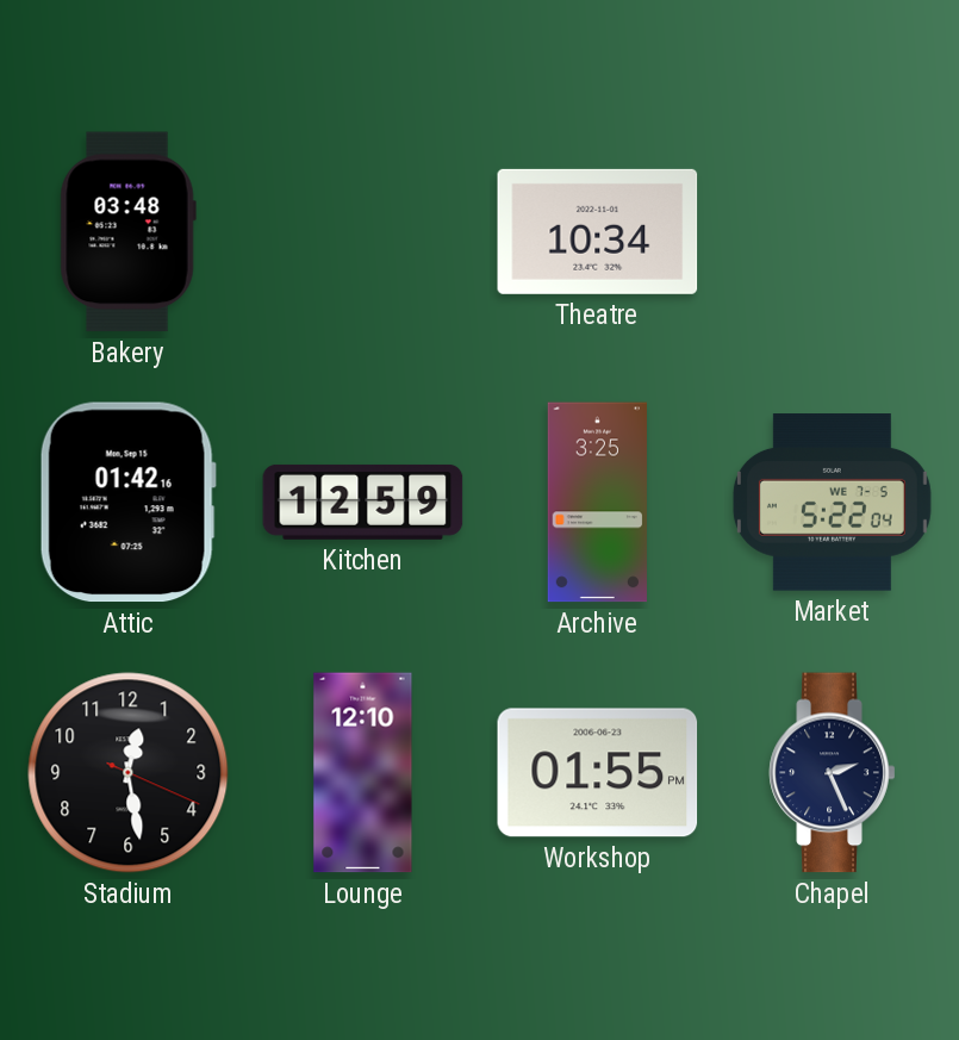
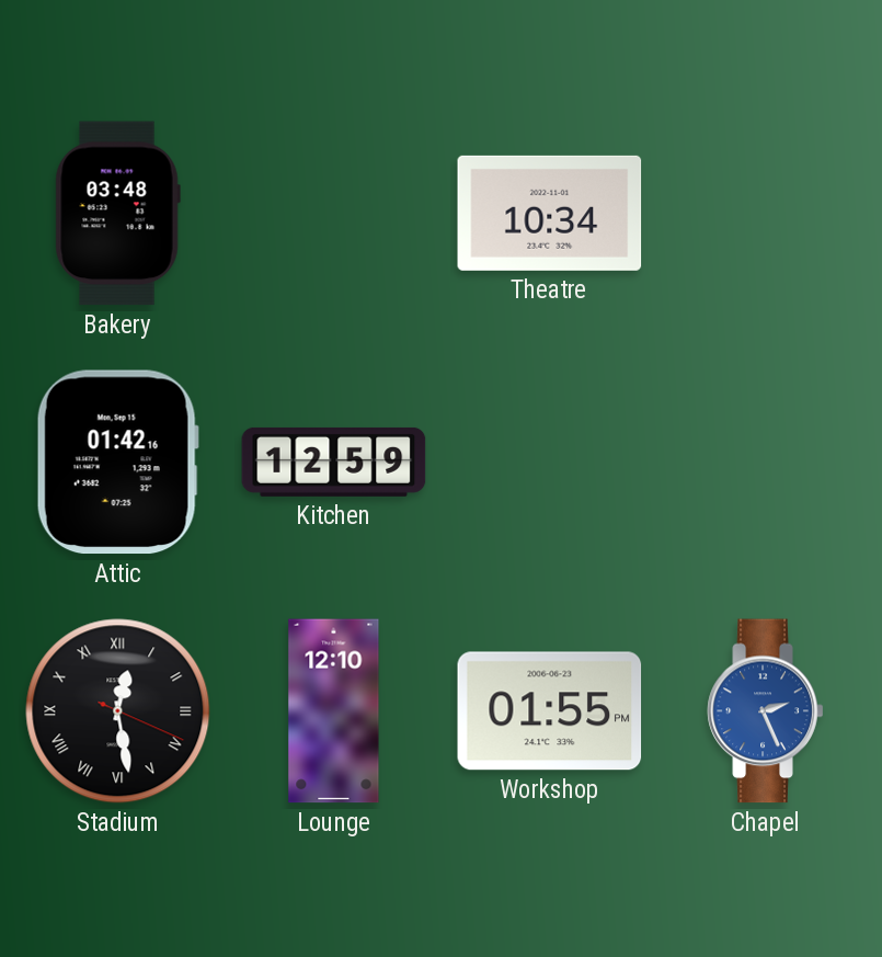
Archive: 3:25 -> none
Market: 5:22 -> none
Stadium numerals: Arabic -> Roman
Chapel dial: navy -> blue
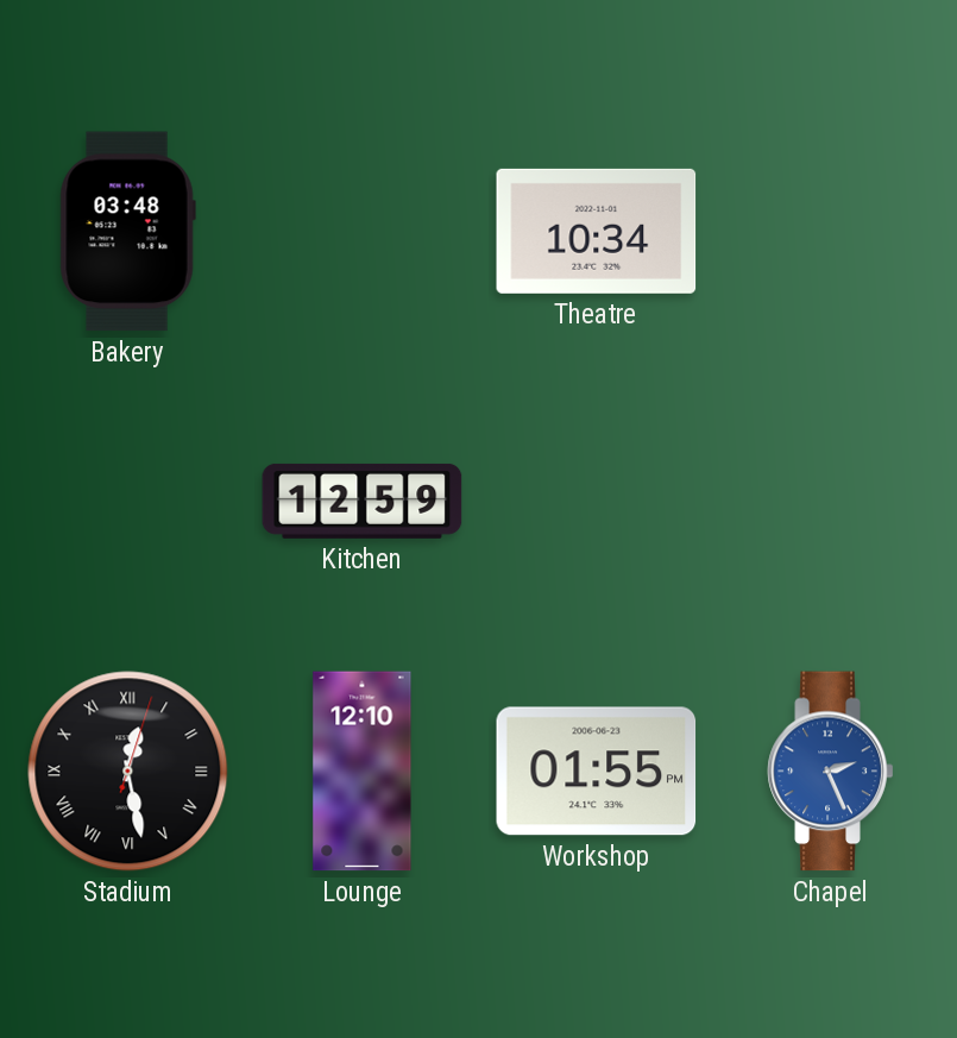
Attic: 01:42 -> none
Stadium: 12:28:19 -> 12:28:03
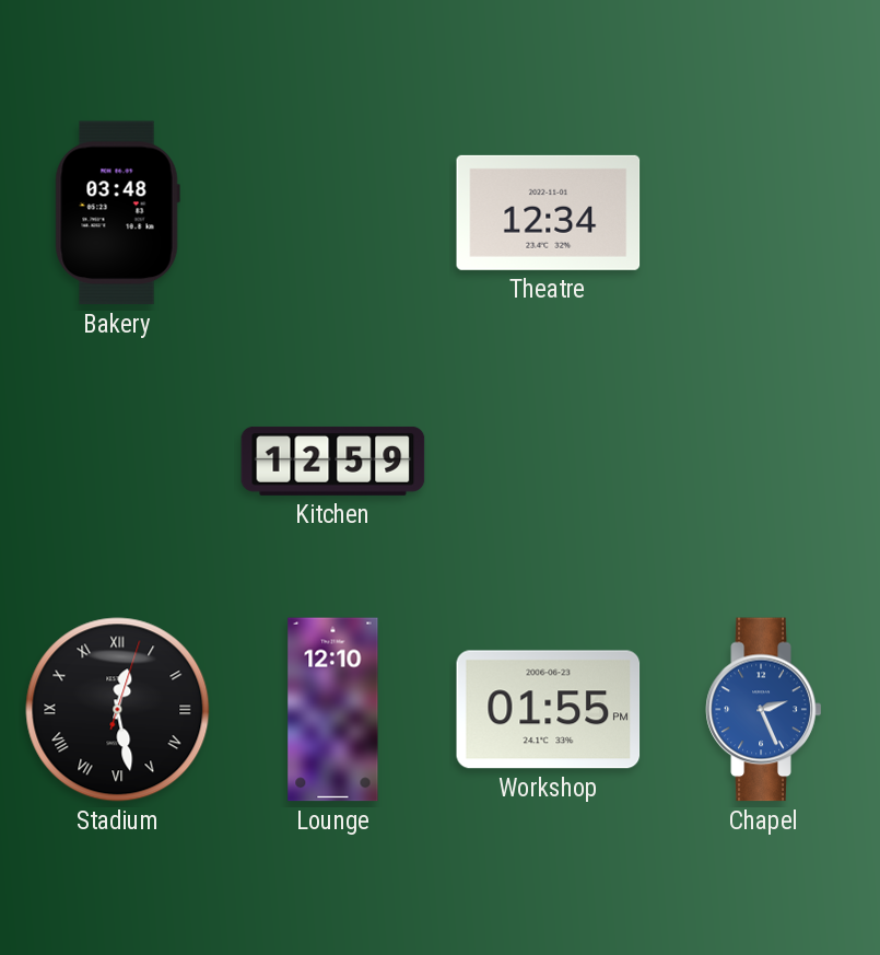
Theatre: 10:34 -> 12:34
